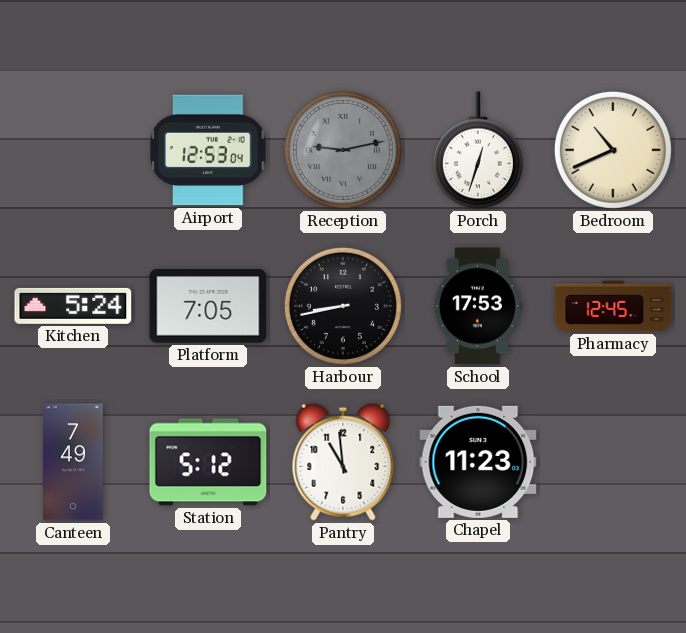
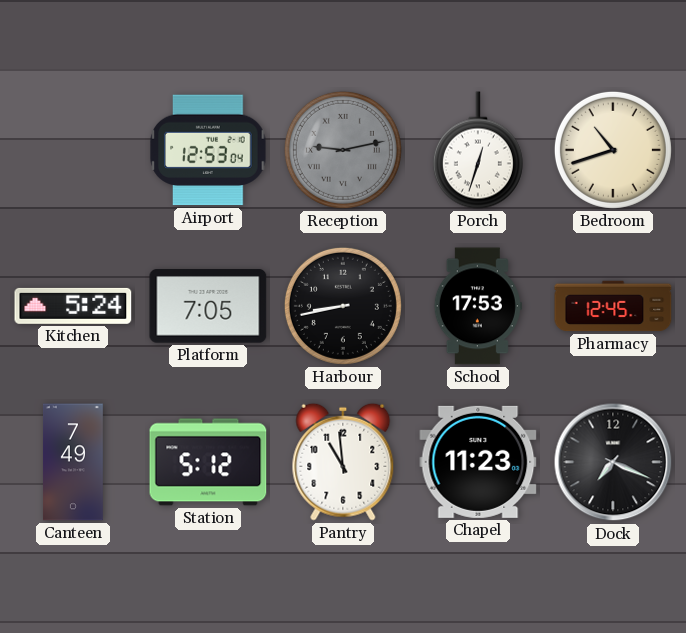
Bedroom: 10:41 -> 10:42
Dock: none -> 7:19
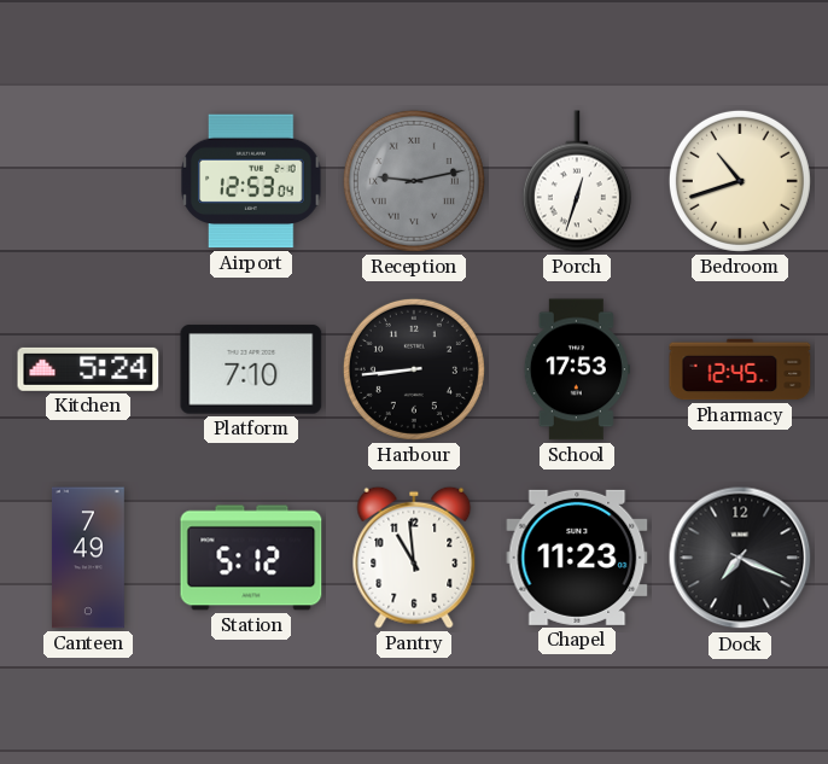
Platform: 7:05 -> 7:10
Harbour: 8:43 -> 8:44
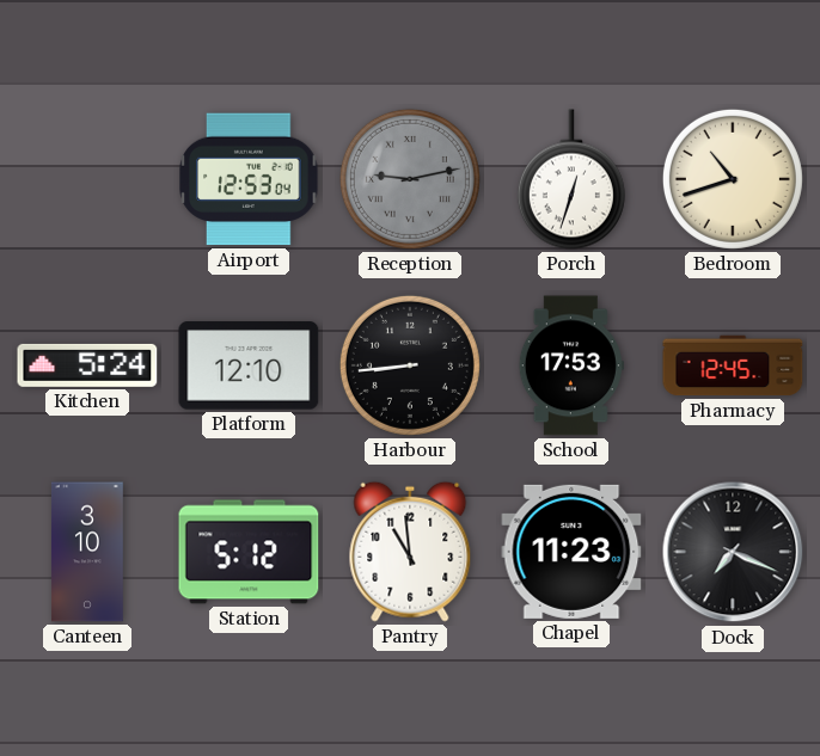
Platform: 7:10 -> 12:10
Canteen: 7:49 -> 3:10
